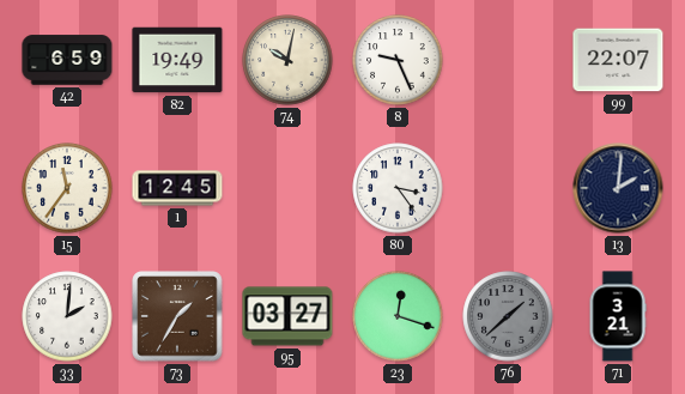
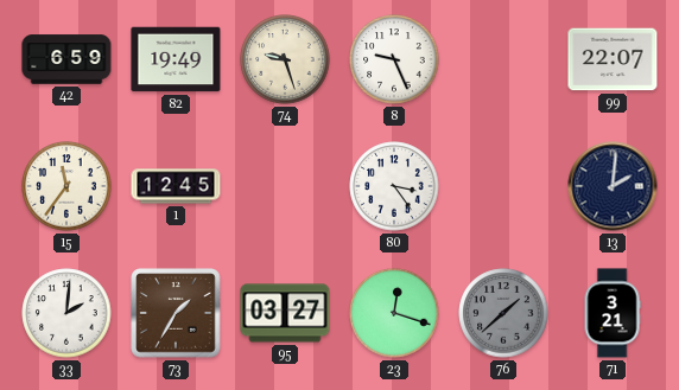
74: 10:02 -> 9:27
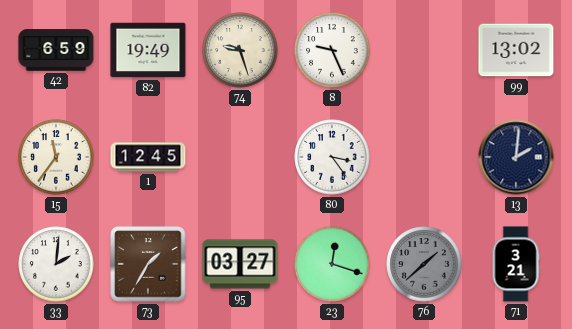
99: 22:07 -> 13:02
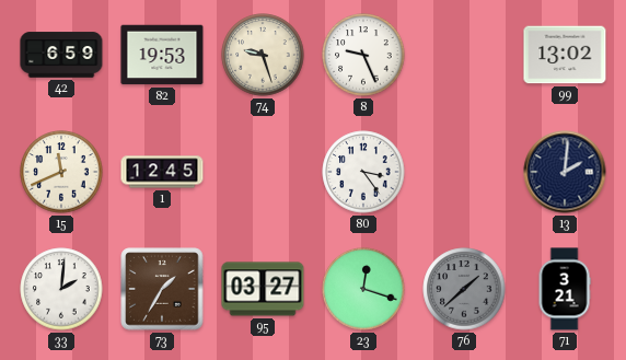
82: 19:49 -> 19:53
15: 11:36 -> 11:41
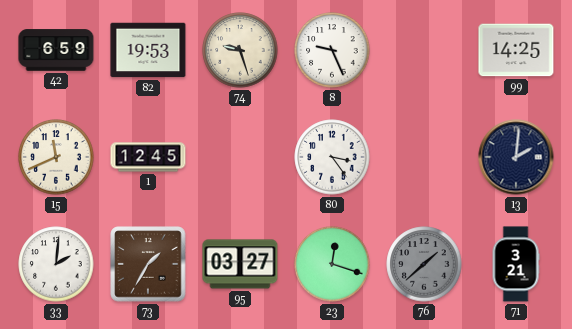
99: 13:02 -> 14:25
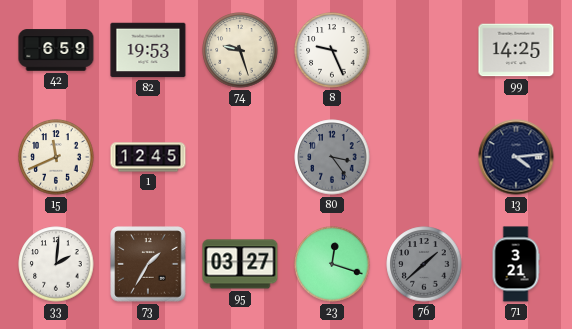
80 dial: white -> grey
13: 2:01 -> 4:14
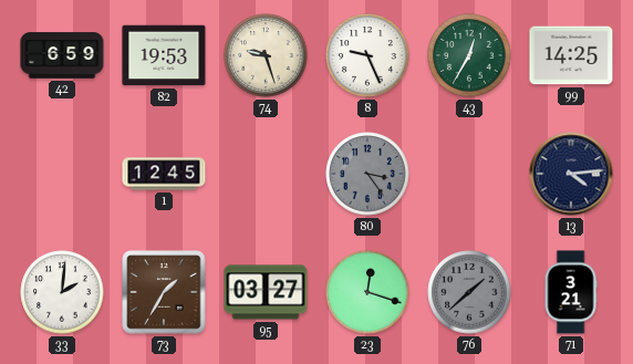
43: none -> 12:35
15: 11:41 -> none
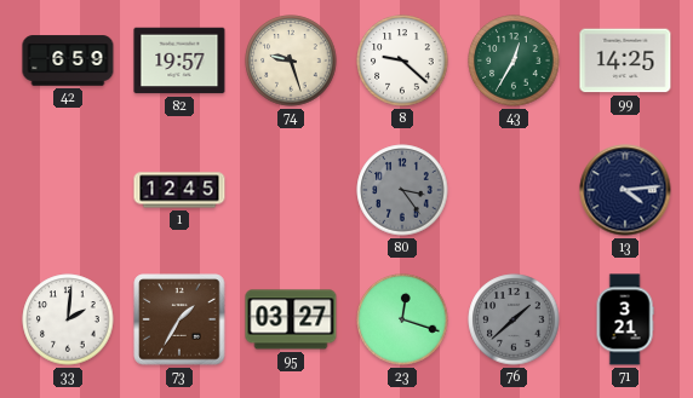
82: 19:53 -> 19:57
8: 9:26 -> 9:22
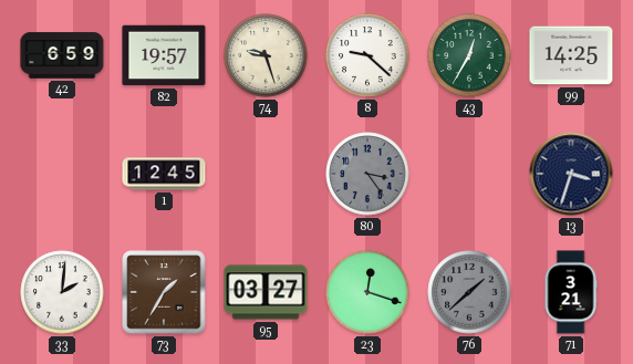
13: 4:14 -> 3:33
